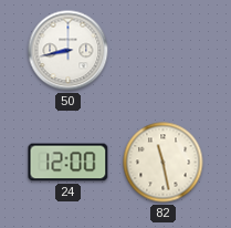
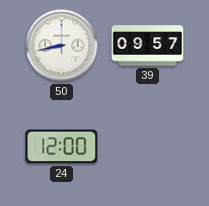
39: none -> 09:57
82: 11:28 -> none
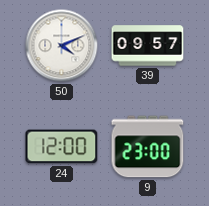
50: 8:43 -> 4:11
9: none -> 23:00
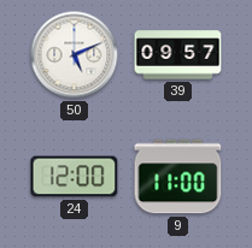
50: 4:11 -> 5:11
9: 23:00 -> 11:00
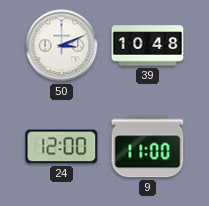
50: 5:11 -> 3:11
39: 09:57 -> 10:48
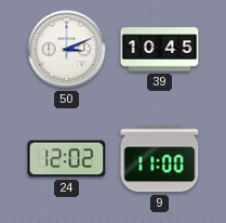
39: 10:48 -> 10:45
24: 12:00 -> 12:02
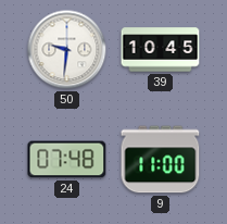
50: 3:11 -> 9:31
24: 12:02 -> 07:48
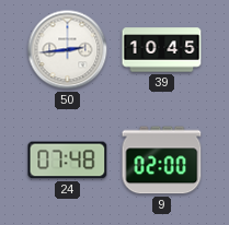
50: 9:31 -> 2:44
9: 11:00 -> 02:00
